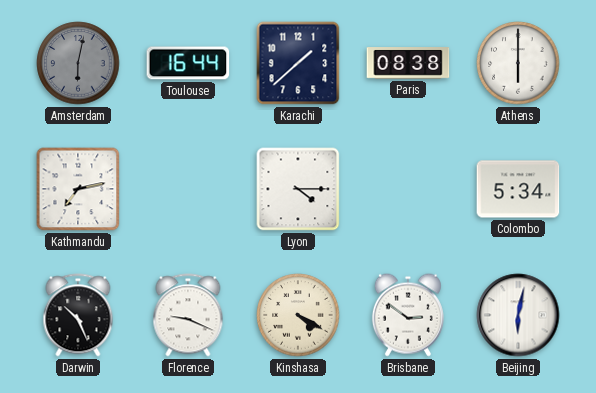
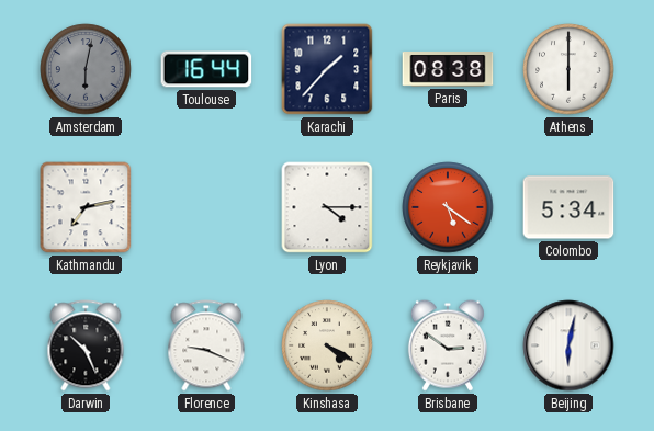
Karachi: 1:38 -> 1:37
Reykjavik: none -> 5:21
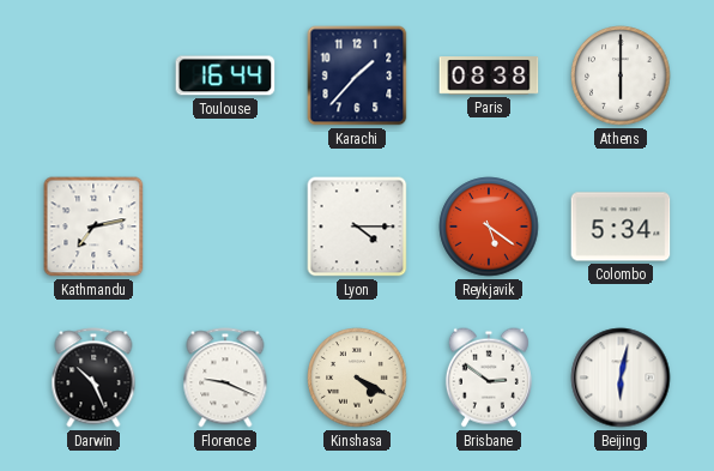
Amsterdam: 6:02 -> none
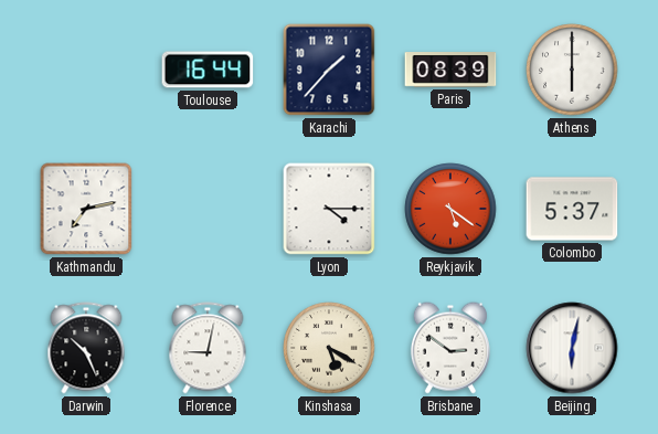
Paris: 08:38 -> 08:39
Colombo: 5:34 -> 5:37
Florence: 9:19 -> 9:02
Kinshasa: 4:20 -> 5:20
